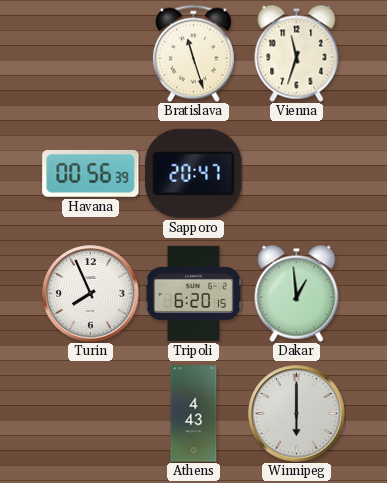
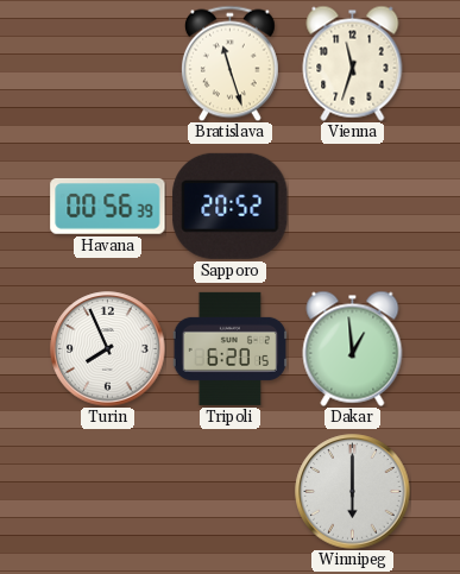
Sapporo: 20:47 -> 20:52
Athens: 4:43 -> none
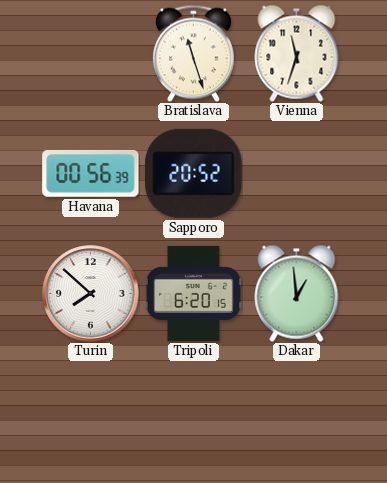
Turin: 7:56 -> 7:52
Winnipeg: 6:00 -> none
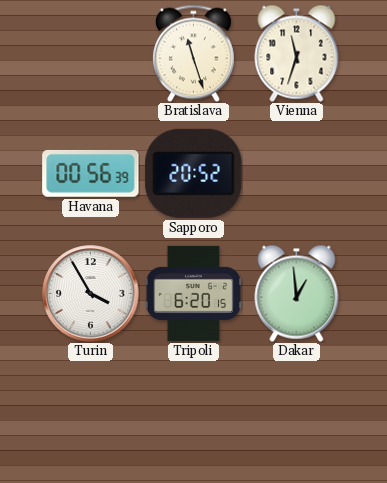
Turin: 7:52 -> 3:55
